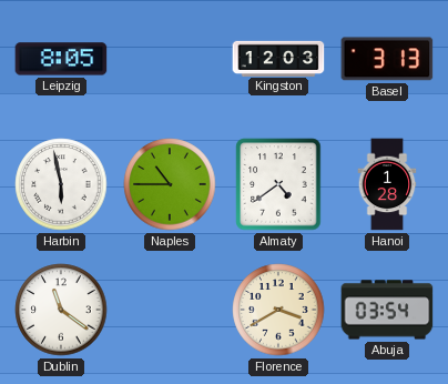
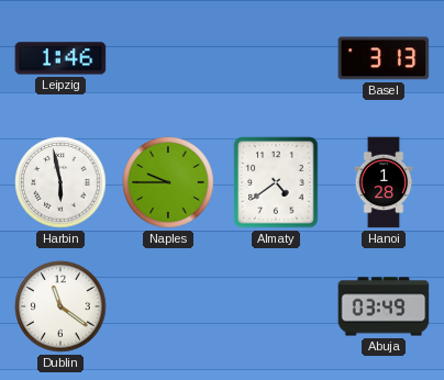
Leipzig: 8:05 -> 1:46
Kingston: 12:03 -> none
Naples: 10:45 -> 9:45
Florence: 3:40 -> none
Abuja: 03:54 -> 03:49
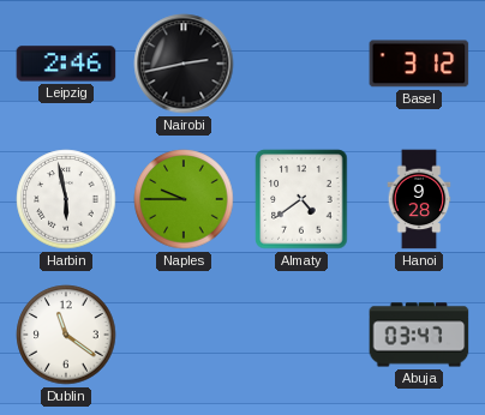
Leipzig: 1:46 -> 2:46
Nairobi: none -> 2:43
Basel: 3:13 -> 3:12
Hanoi: 1:28 -> 9:28
Abuja: 03:49 -> 03:47
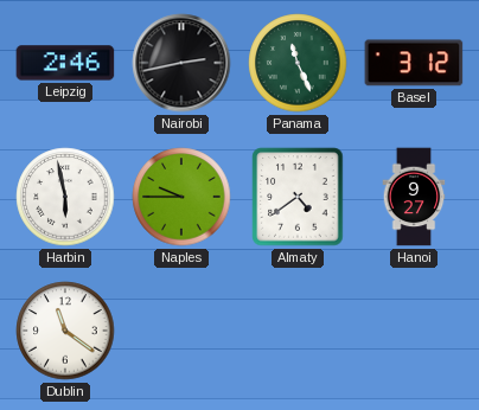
Panama: none -> 11:26
Hanoi: 9:28 -> 9:27
Abuja: 03:47 -> none
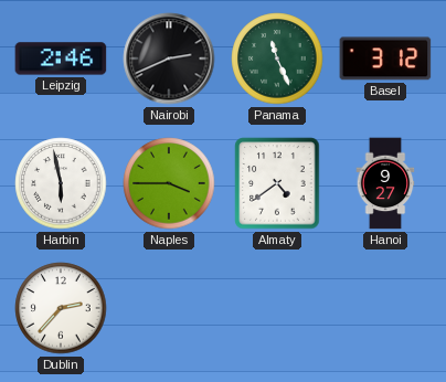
Nairobi: 2:43 -> 2:41
Naples: 9:45 -> 3:45
Dublin: 11:21 -> 2:37
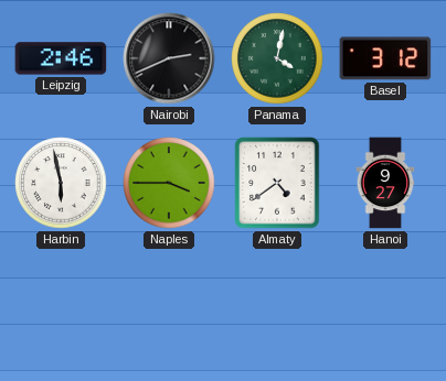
Panama: 11:26 -> 4:02
Dublin: 2:37 -> none
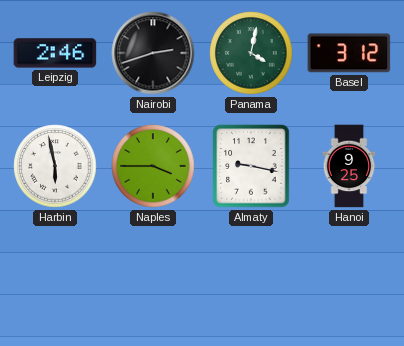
Nairobi: 2:41 -> 2:42
Almaty: 4:39 -> 9:17
Hanoi: 9:27 -> 9:25
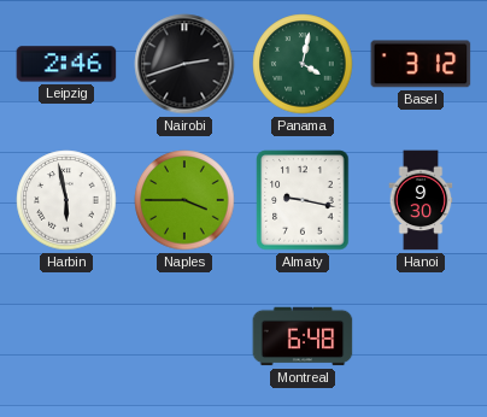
Hanoi: 9:25 -> 9:30
Montreal: none -> 6:48
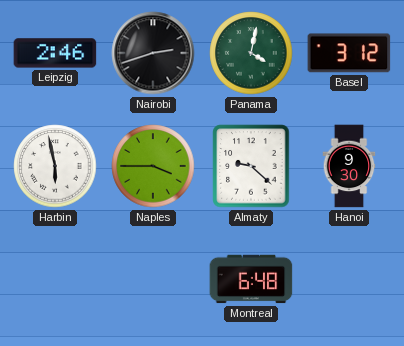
Almaty: 9:17 -> 9:22
